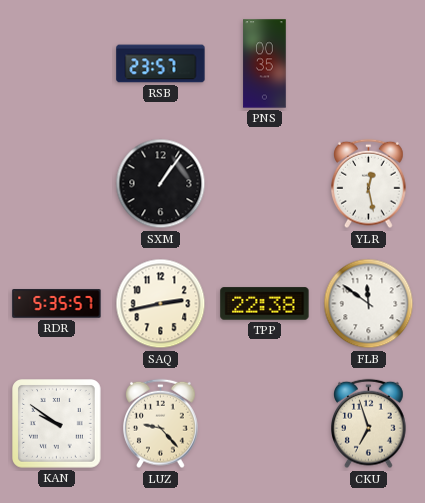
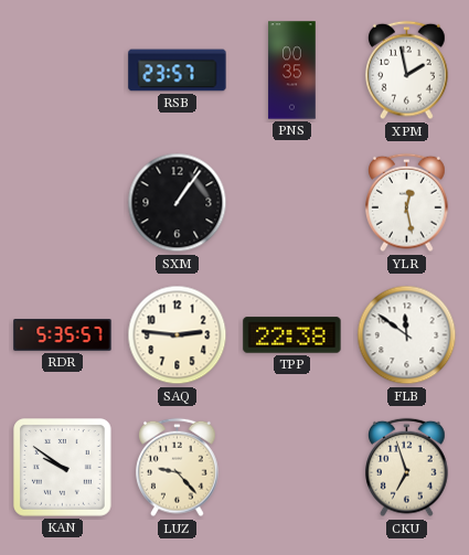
XPM: none -> 1:58
SAQ: 2:43 -> 2:46
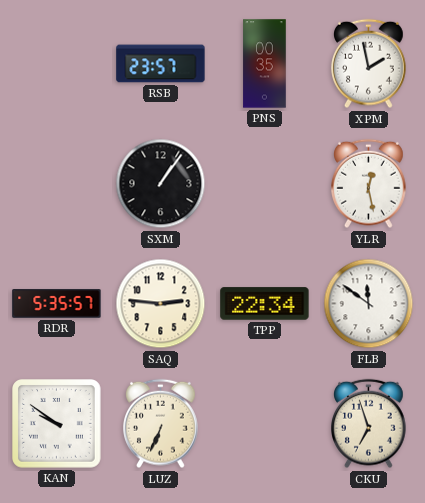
TPP: 22:38 -> 22:34
LUZ: 9:23 -> 6:34
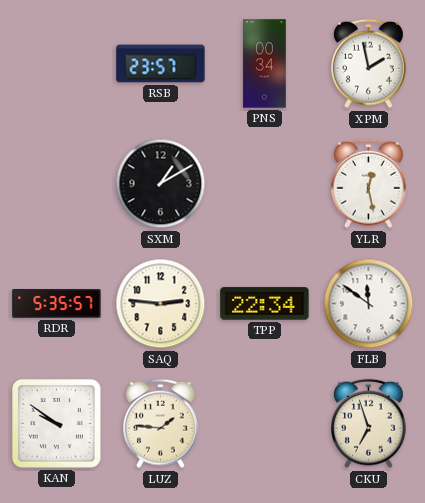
PNS: 00:35 -> 00:34
SXM: 1:06 -> 1:10
LUZ: 6:34 -> 1:46
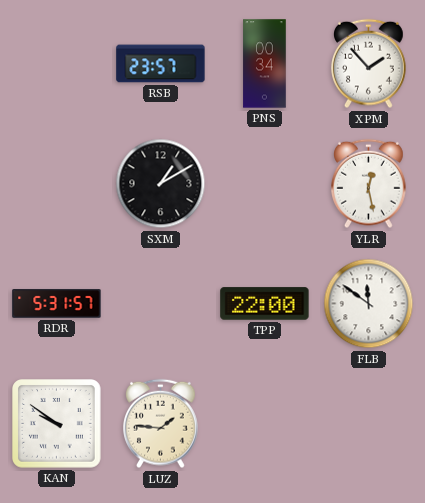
XPM: 1:58 -> 1:53
RDR: 5:35 -> 5:31
SAQ: 2:46 -> none
TPP: 22:34 -> 22:00
CKU: 6:57 -> none
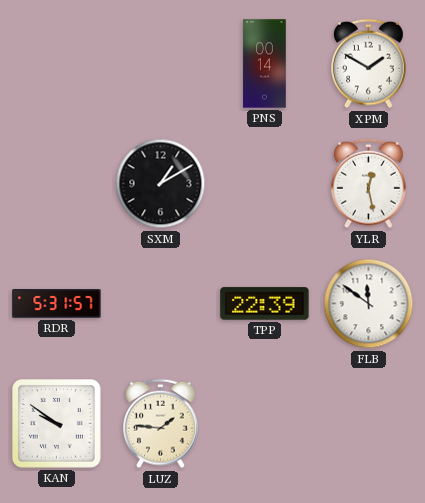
RSB: 23:57 -> none
PNS: 00:34 -> 00:14
XPM: 1:53 -> 1:50
TPP: 22:00 -> 22:39
